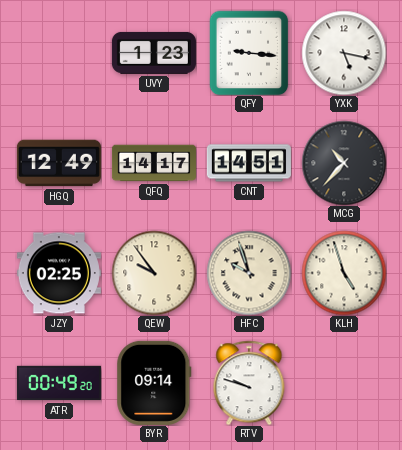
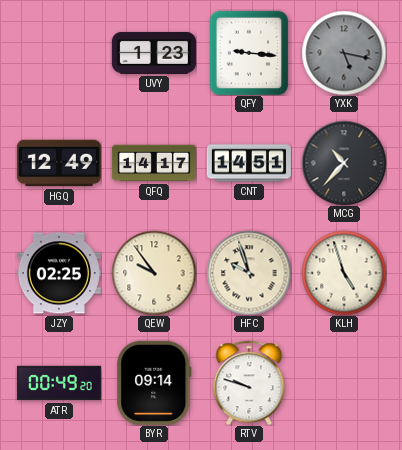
YXK dial: white -> grey
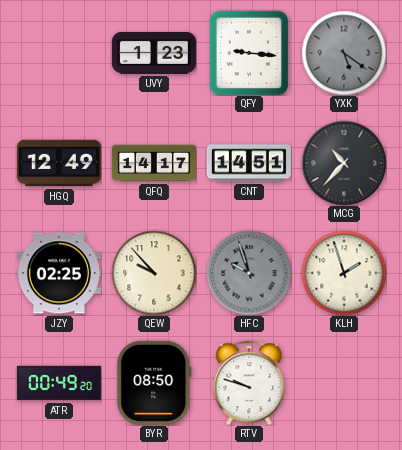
YXK: 5:17 -> 5:21
QEW: 9:54 -> 9:53
HFC dial: cream -> grey
KLH: 4:57 -> 1:57
BYR: 09:14 -> 08:50
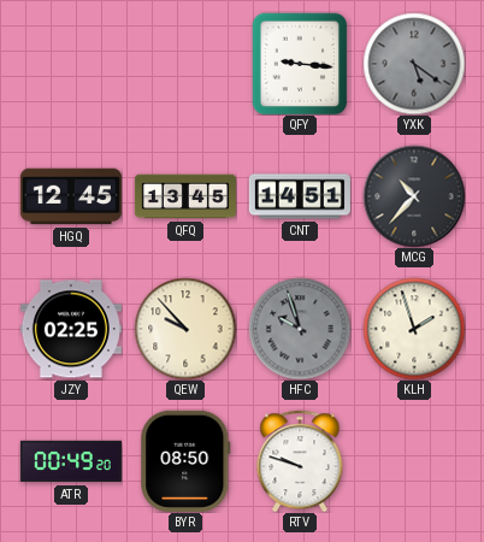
UVY: 1:23 -> none
HGQ: 12:49 -> 12:45
QFQ: 14:17 -> 13:45
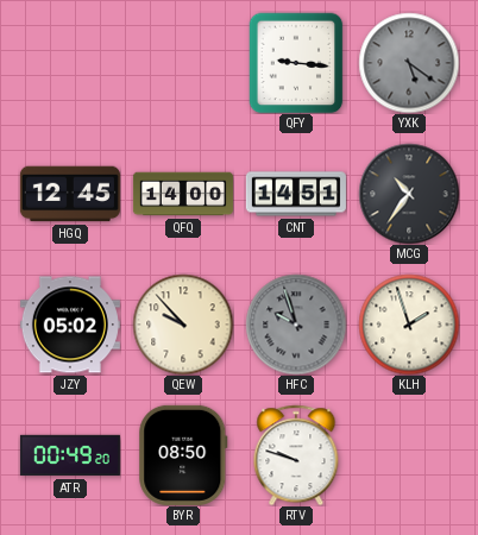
QFQ: 13:45 -> 14:00
MCG: 10:37 -> 10:36
JZY: 02:25 -> 05:02
